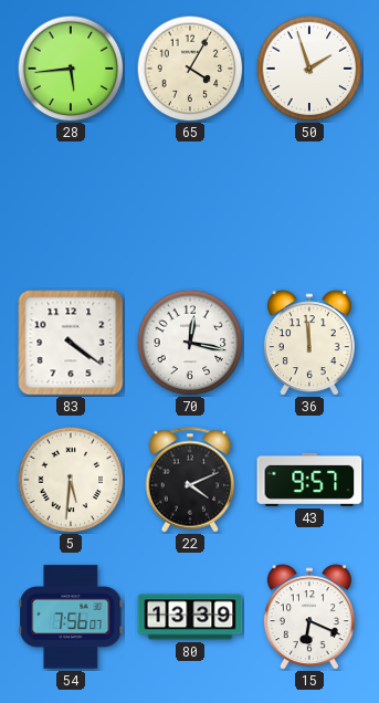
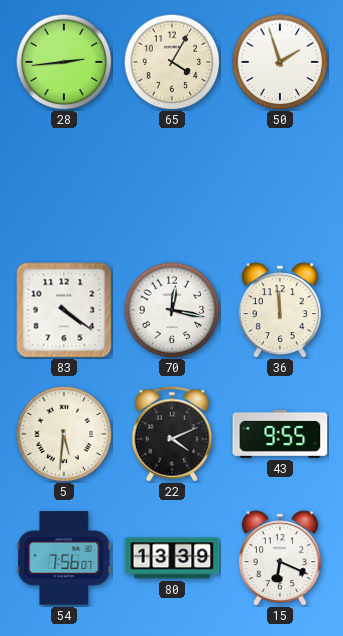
28: 5:44 -> 2:44
43: 9:57 -> 9:55
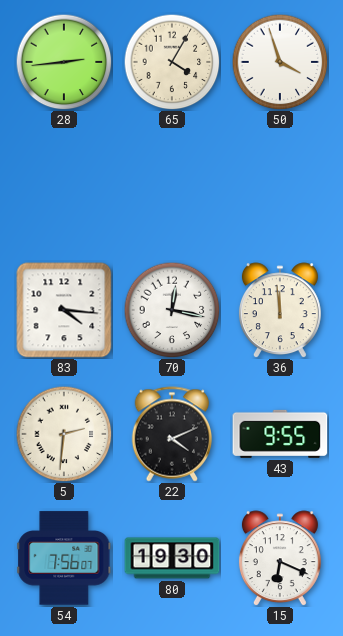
50: 1:57 -> 3:57
83: 4:21 -> 4:16
5: 5:31 -> 2:31
80: 13:39 -> 19:30
